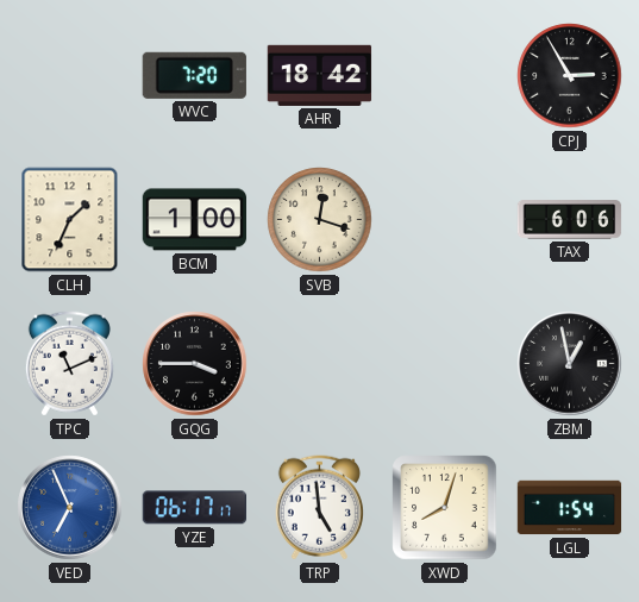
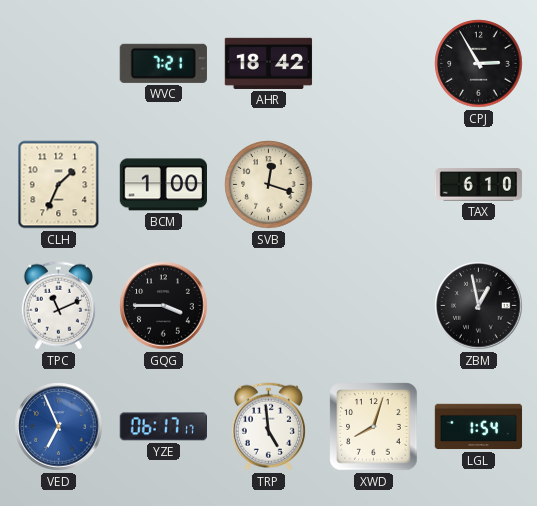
WVC: 7:20 -> 7:21
TAX: 6:06 -> 6:10
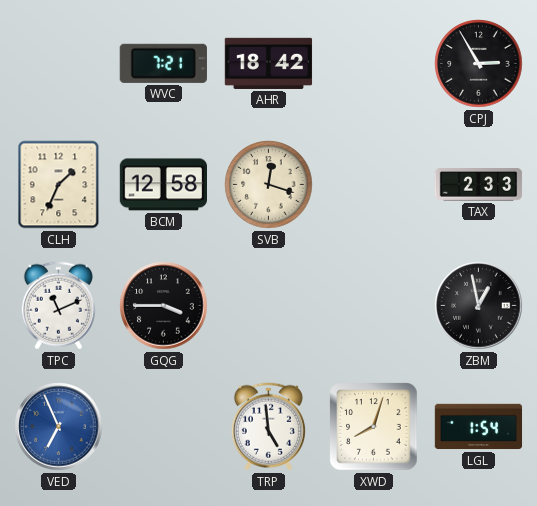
BCM: 1:00 -> 12:58
TAX: 6:10 -> 2:33
YZE: 06:17 -> none
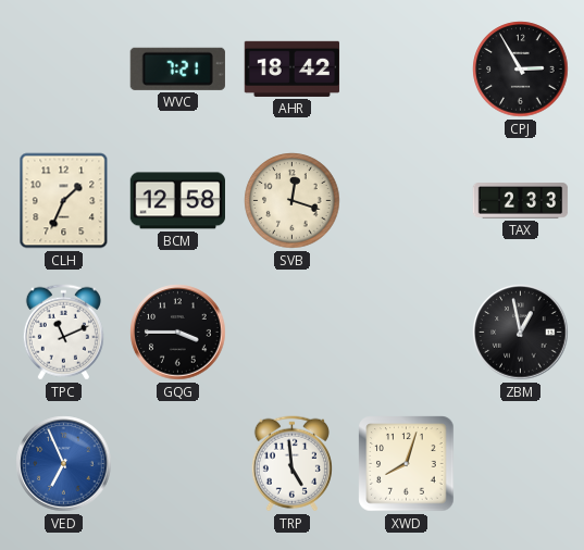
LGL: 1:54 -> none
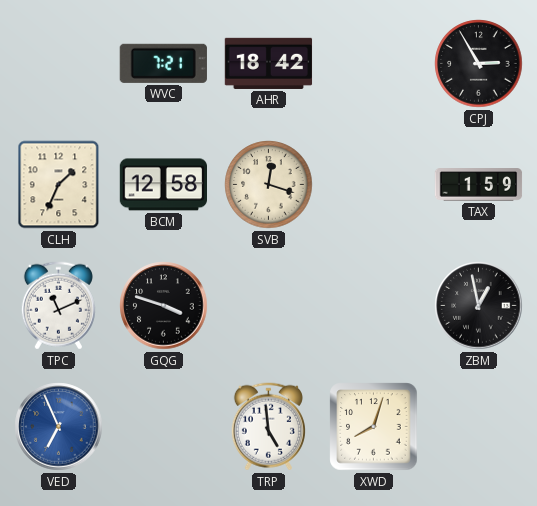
TAX: 2:33 -> 1:59
GQG: 3:45 -> 3:48
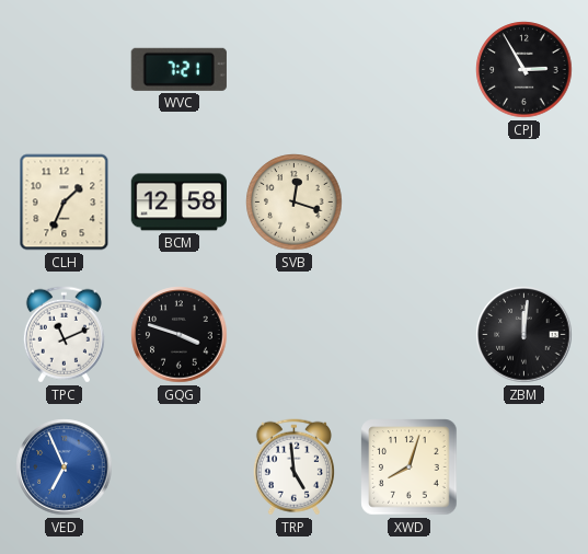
AHR: 18:42 -> none
TAX: 1:59 -> none
ZBM: 12:58 -> 12:01
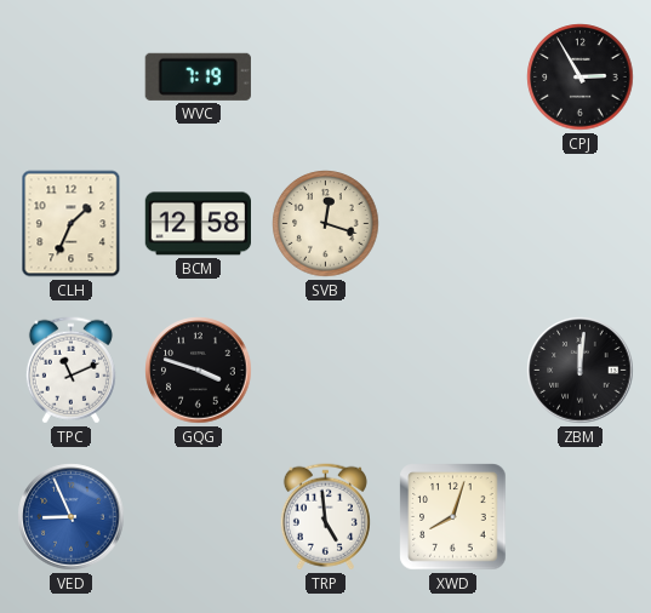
WVC: 7:21 -> 7:19
VED: 6:56 -> 8:56
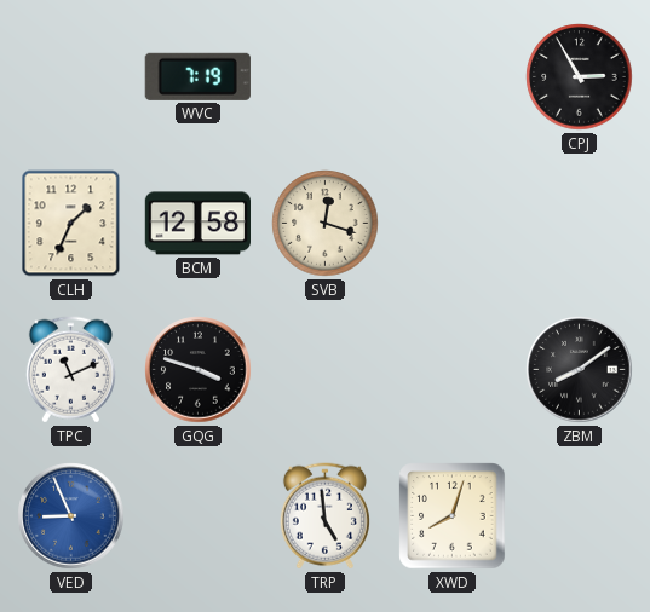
ZBM: 12:01 -> 8:09
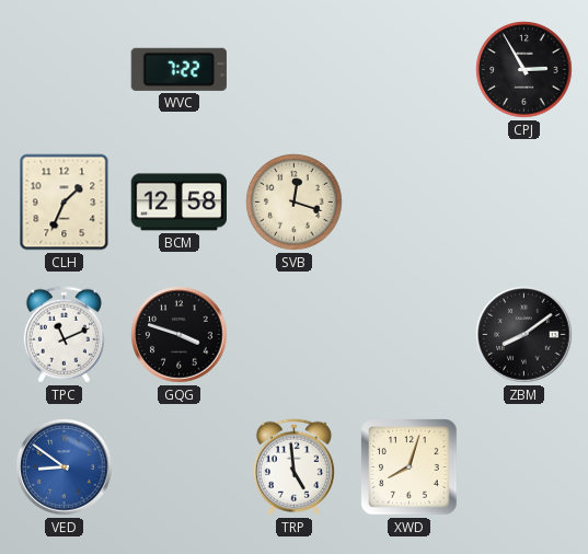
WVC: 7:19 -> 7:22
VED: 8:56 -> 8:51
